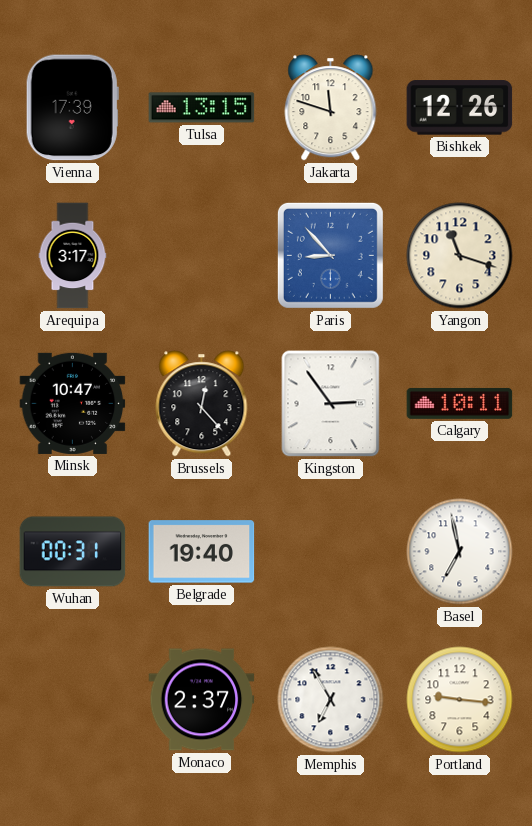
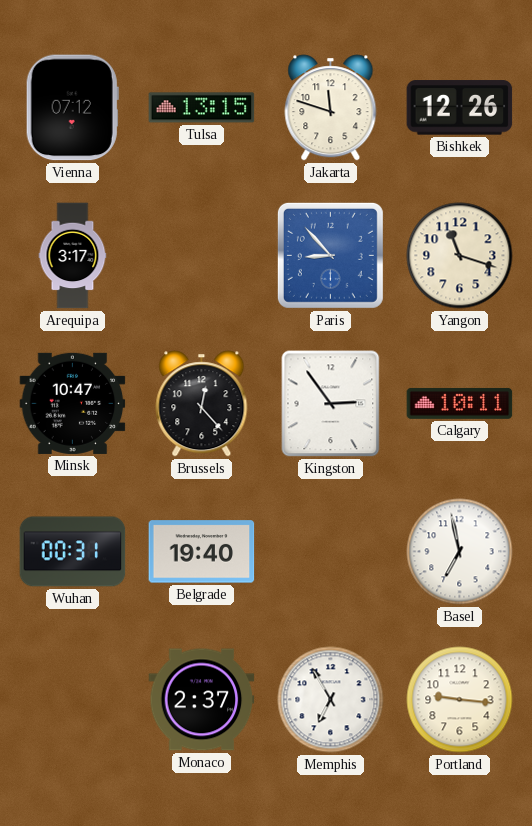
Vienna: 17:39 -> 07:12
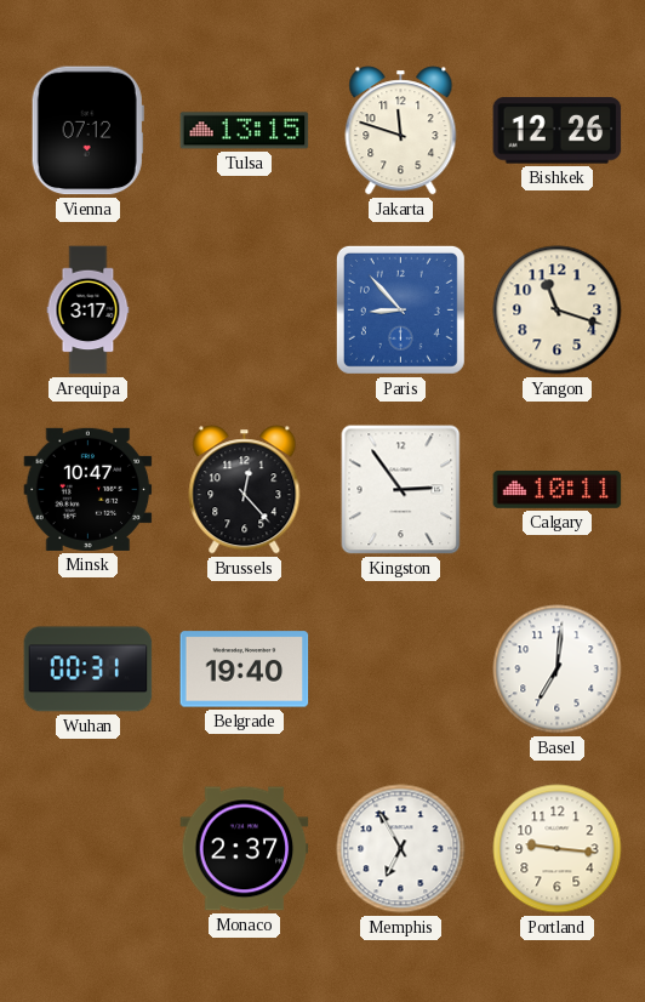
Basel: 6:58 -> 7:01
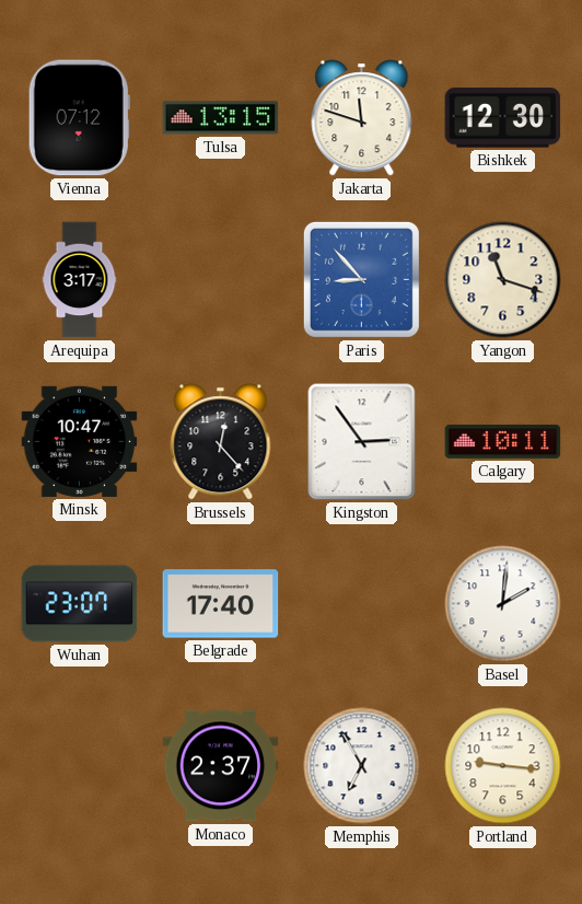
Bishkek: 12:26 -> 12:30
Wuhan: 00:31 -> 23:07
Belgrade: 19:40 -> 17:40
Basel: 7:01 -> 2:01
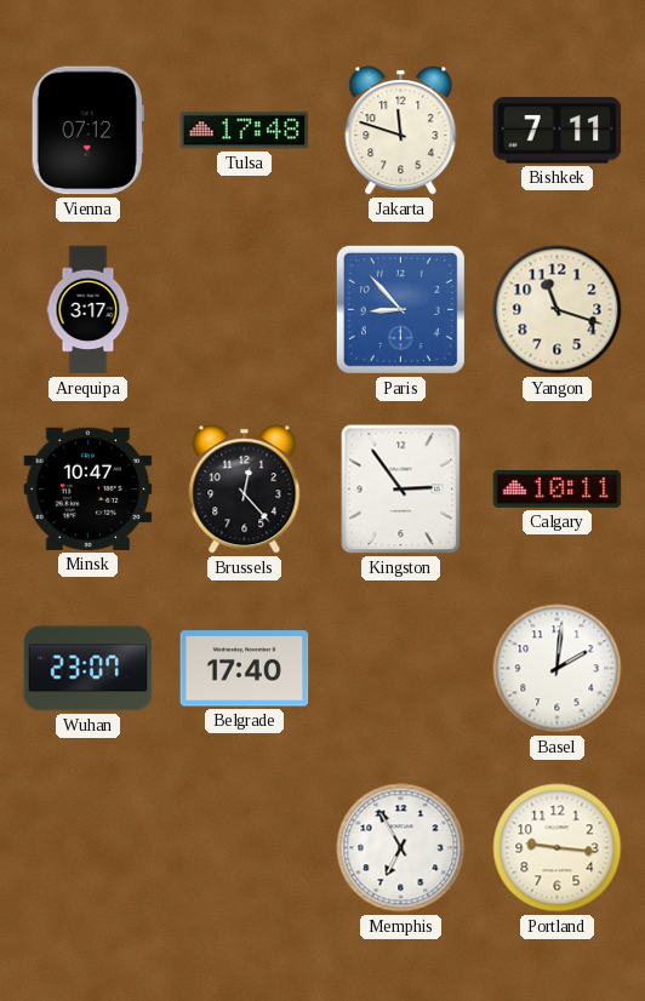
Tulsa: 13:15 -> 17:48
Bishkek: 12:30 -> 7:11
Monaco: 2:37 -> none
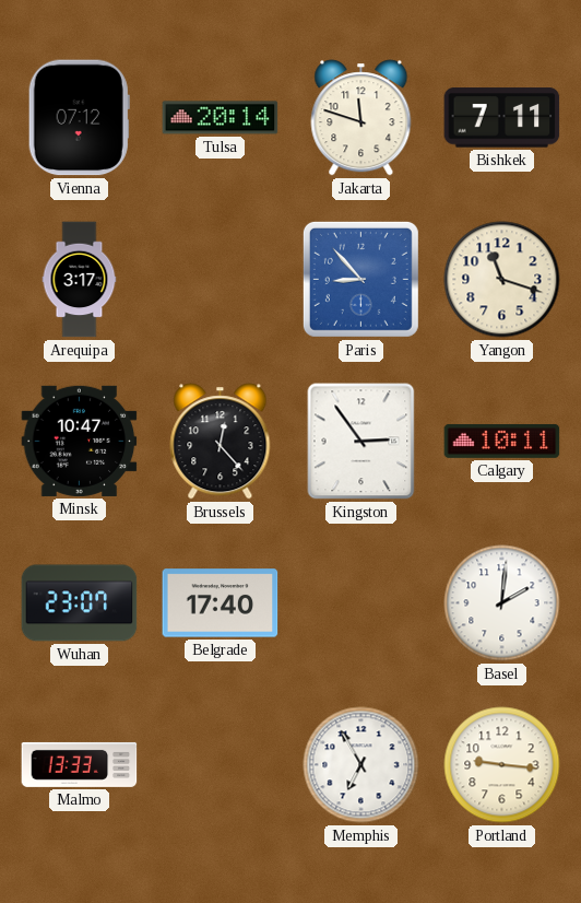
Tulsa: 17:48 -> 20:14
Malmo: none -> 13:33
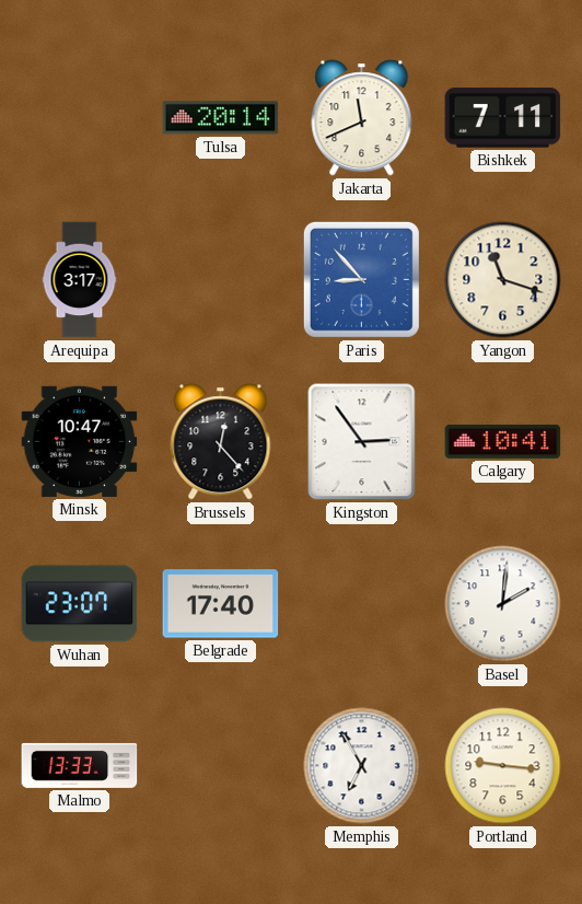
Vienna: 07:12 -> none
Jakarta: 11:48 -> 11:41
Calgary: 10:11 -> 10:41
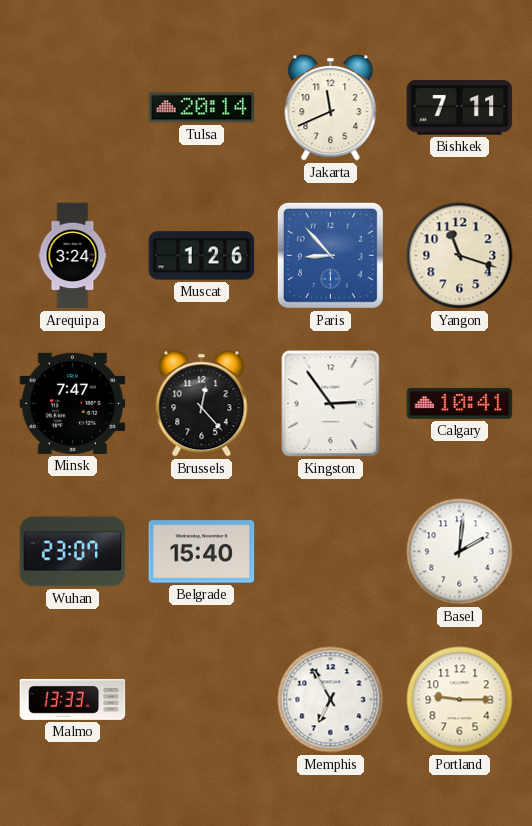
Arequipa: 3:17 -> 3:24
Muscat: none -> 1:26
Minsk: 10:47 -> 7:47
Belgrade: 17:40 -> 15:40
Portland: 9:16 -> 9:15
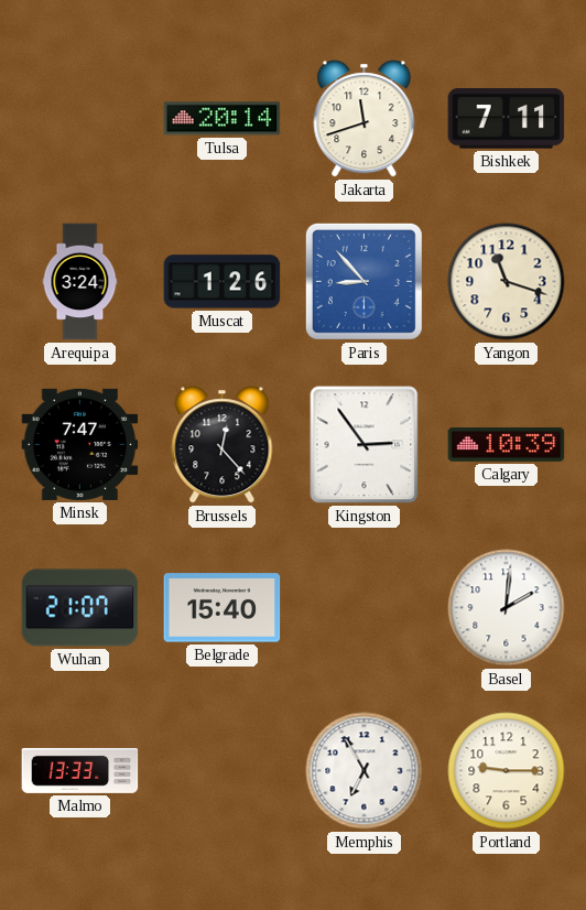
Jakarta: 11:41 -> 11:42
Calgary: 10:41 -> 10:39
Wuhan: 23:07 -> 21:07
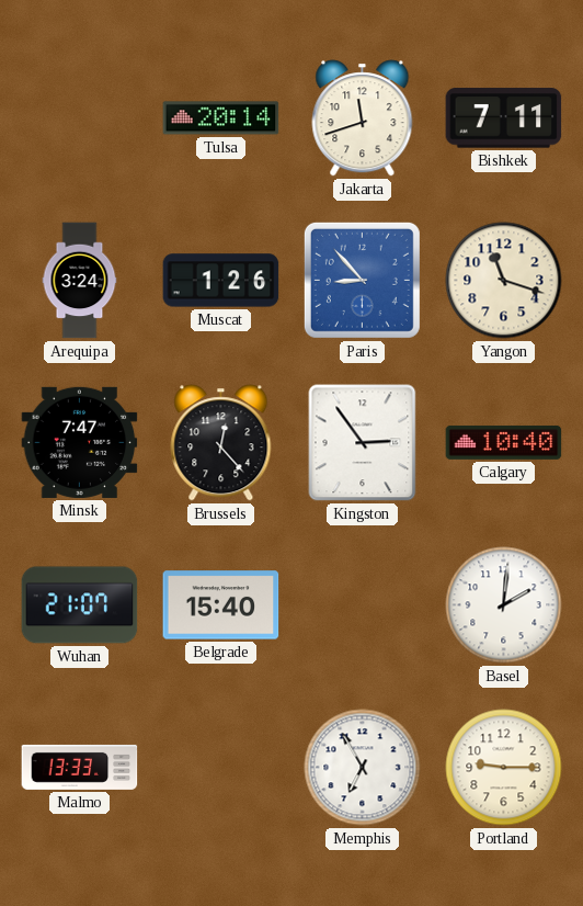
Calgary: 10:39 -> 10:40
